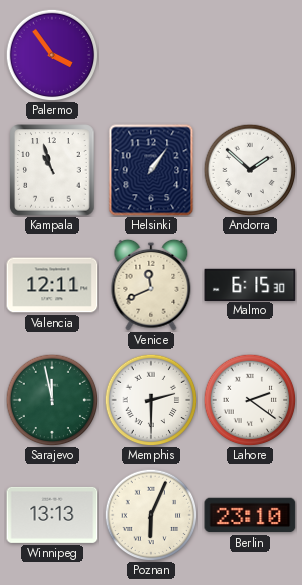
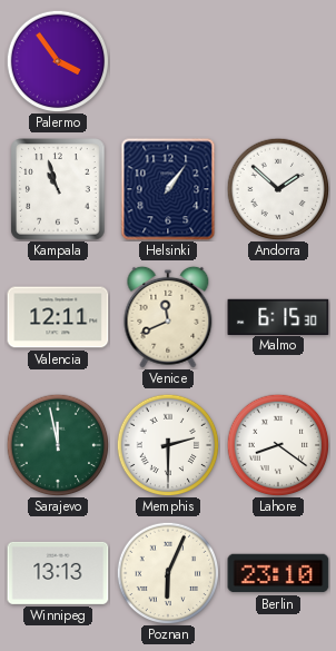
Lahore: 2:21 -> 8:21
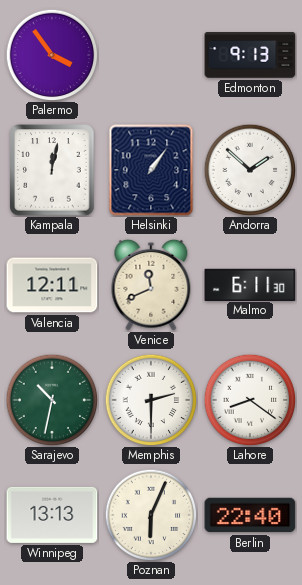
Edmonton: none -> 9:13
Kampala: 10:57 -> 12:02
Malmo: 6:15 -> 6:11
Sarajevo: 11:58 -> 10:32
Berlin: 23:10 -> 22:40
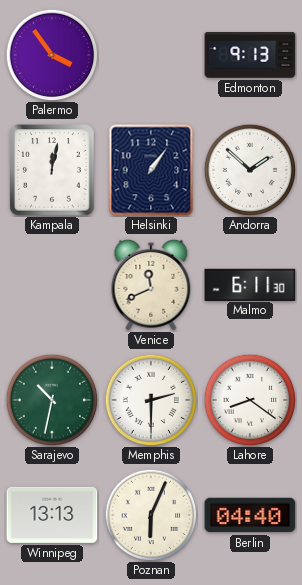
Valencia: 12:11 -> none
Berlin: 22:40 -> 04:40
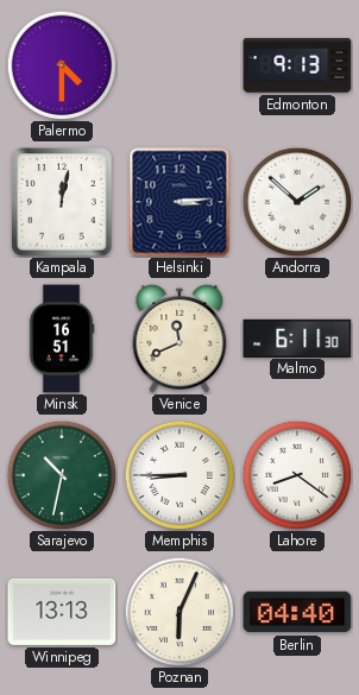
Palermo: 3:54 -> 4:30
Helsinki: 1:06 -> 3:14
Minsk: none -> 16:51
Memphis: 2:30 -> 8:45
